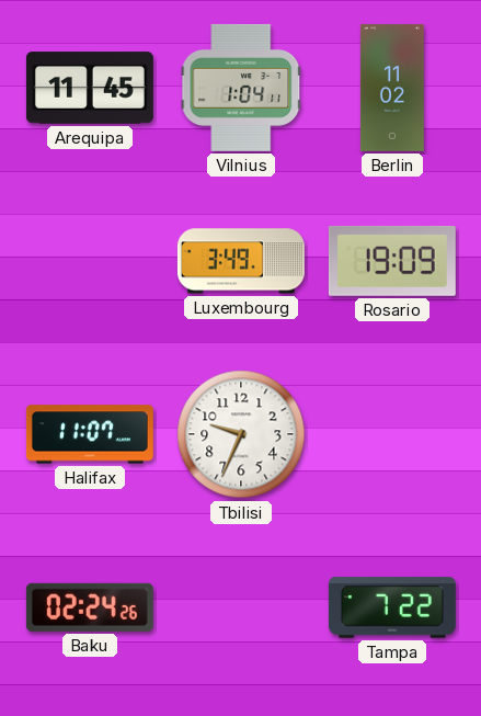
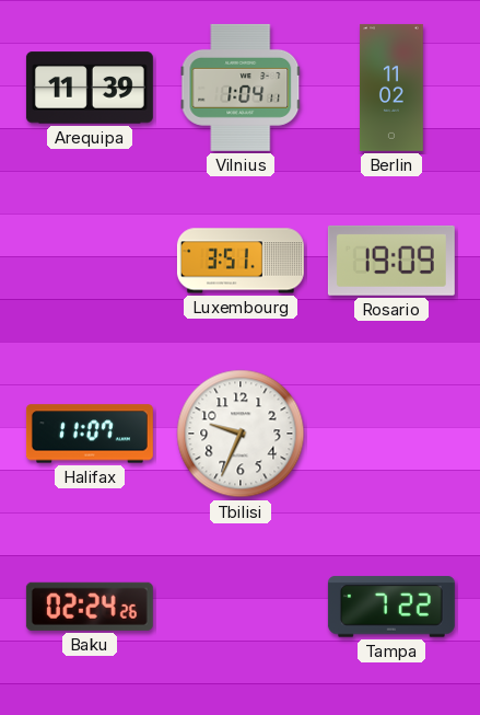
Arequipa: 11:45 -> 11:39
Luxembourg: 3:49 -> 3:51
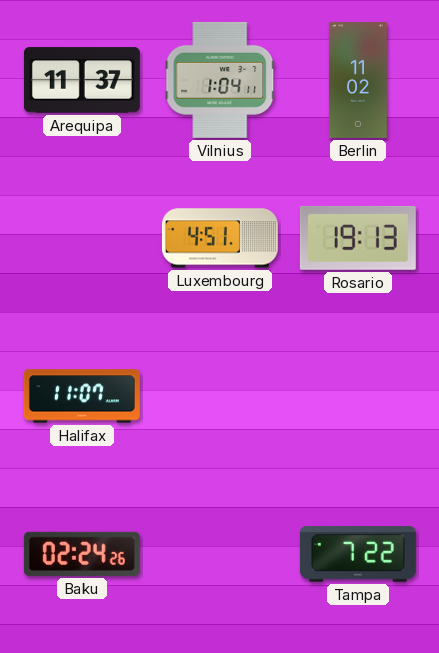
Arequipa: 11:39 -> 11:37
Luxembourg: 3:51 -> 4:51
Rosario: 19:09 -> 19:13
Tbilisi: 9:34 -> none
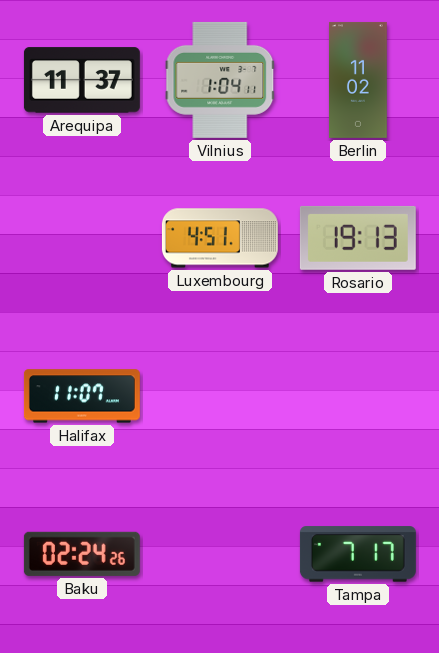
Tampa: 7:22 -> 7:17
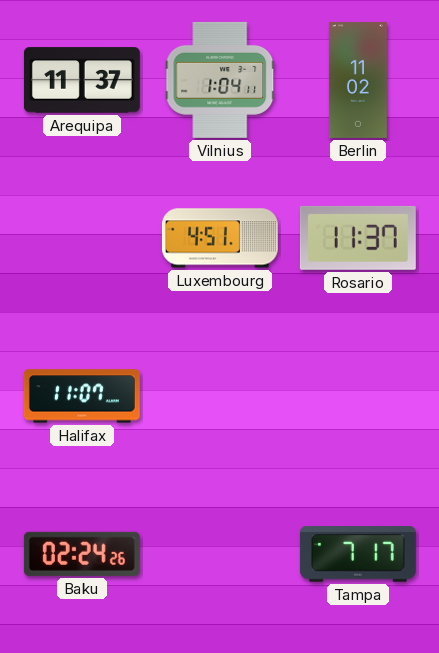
Rosario: 19:13 -> 11:37
